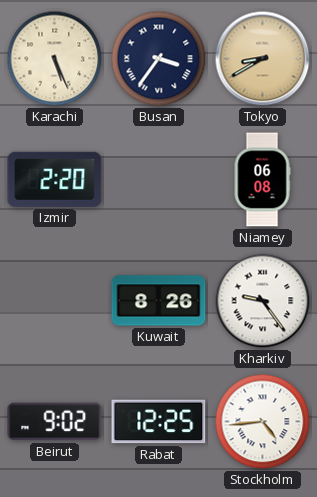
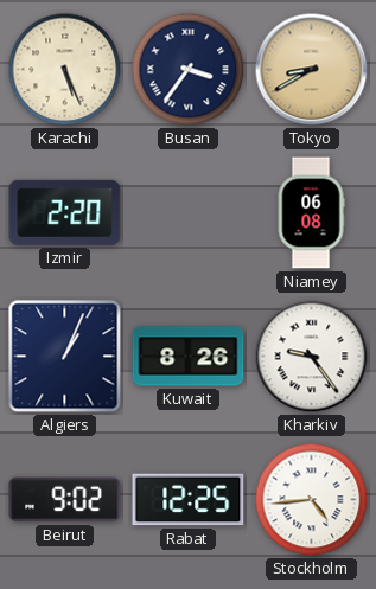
Algiers: none -> 1:04
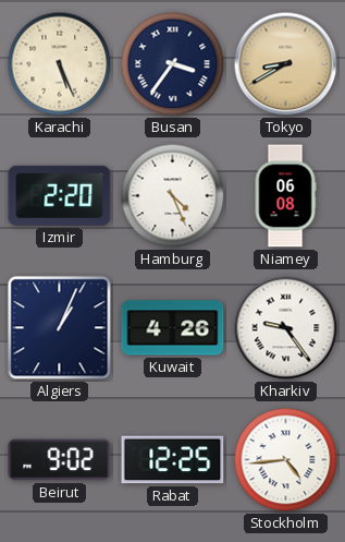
Hamburg: none -> 4:26
Kuwait: 8:26 -> 4:26
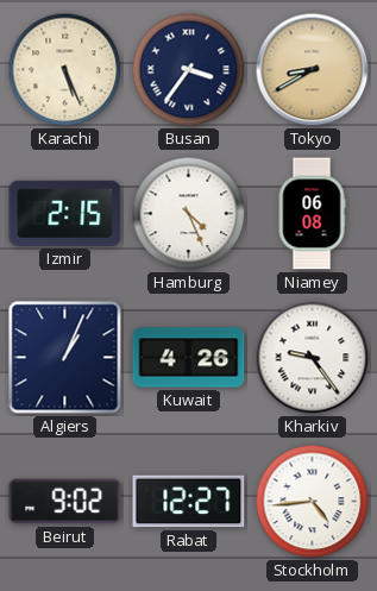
Izmir: 2:20 -> 2:15
Rabat: 12:25 -> 12:27
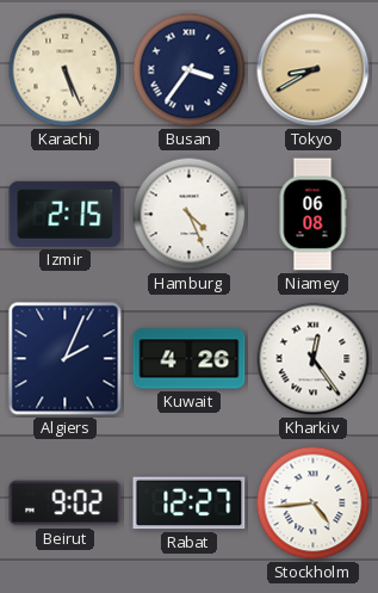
Algiers: 1:04 -> 2:04
Kharkiv: 9:24 -> 12:24
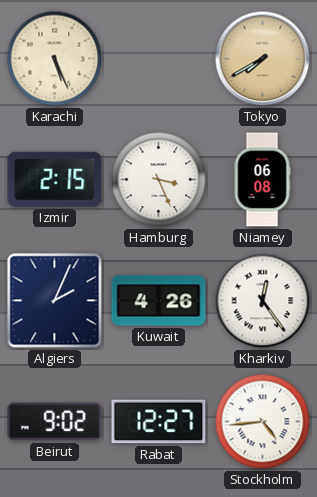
Busan: 3:36 -> none
Tokyo: 8:40 -> 7:40
Hamburg: 4:26 -> 3:26
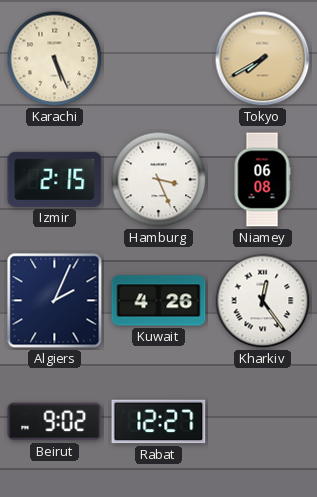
Stockholm: 4:44 -> none
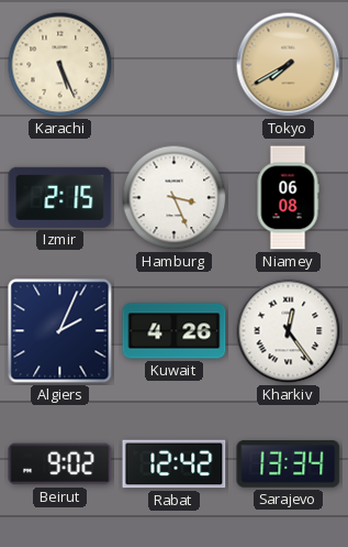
Rabat: 12:27 -> 12:42
Sarajevo: none -> 13:34
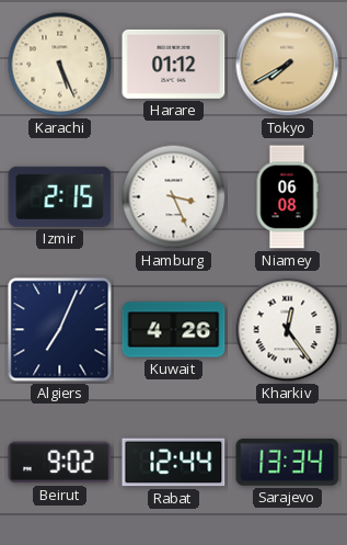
Harare: none -> 01:12
Algiers: 2:04 -> 7:04
Rabat: 12:42 -> 12:44
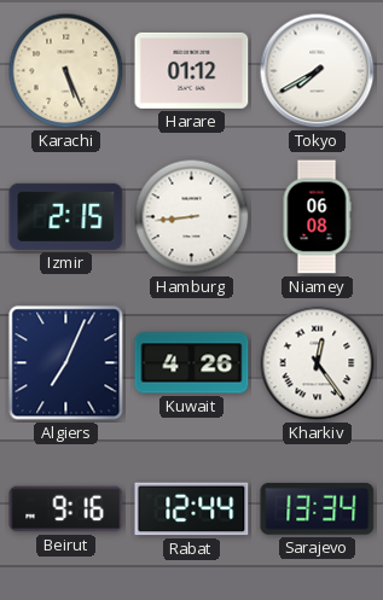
Tokyo dial: champagne -> white
Hamburg: 3:26 -> 8:44
Beirut: 9:02 -> 9:16
